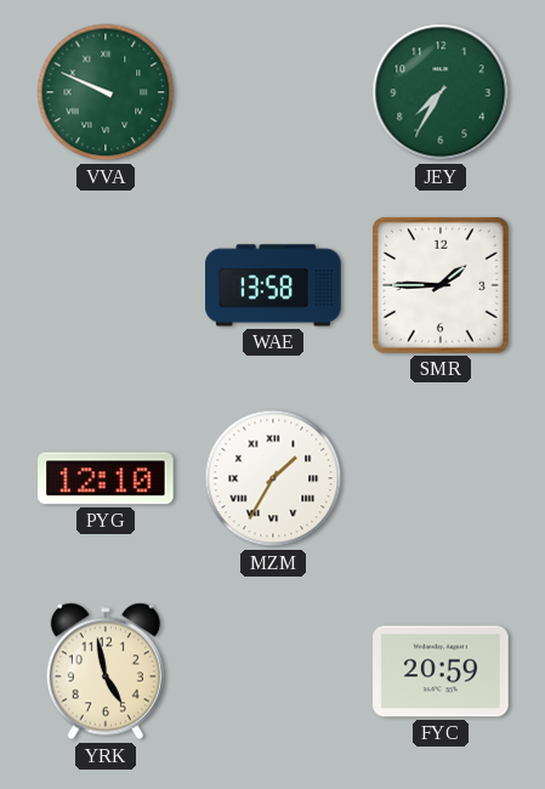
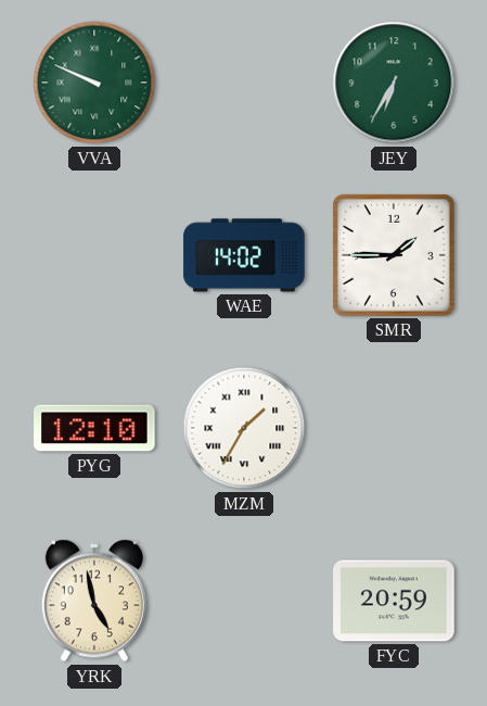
JEY: 7:35 -> 6:35
WAE: 13:58 -> 14:02
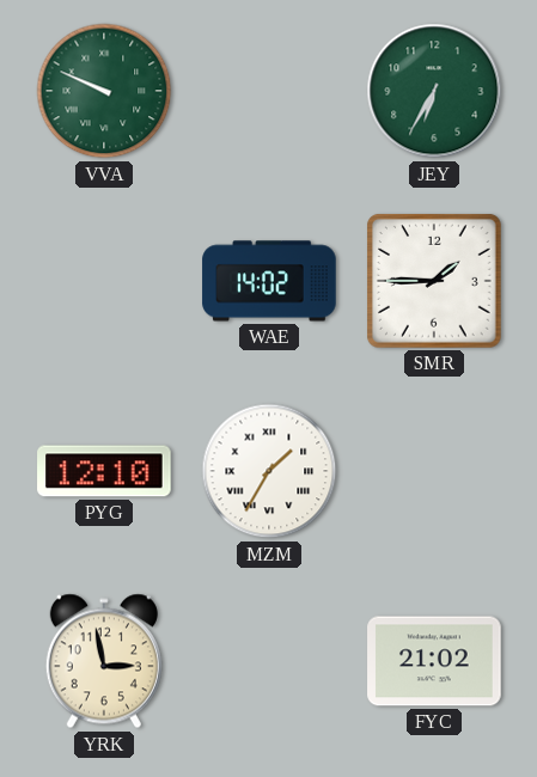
YRK: 4:58 -> 2:58
FYC: 20:59 -> 21:02
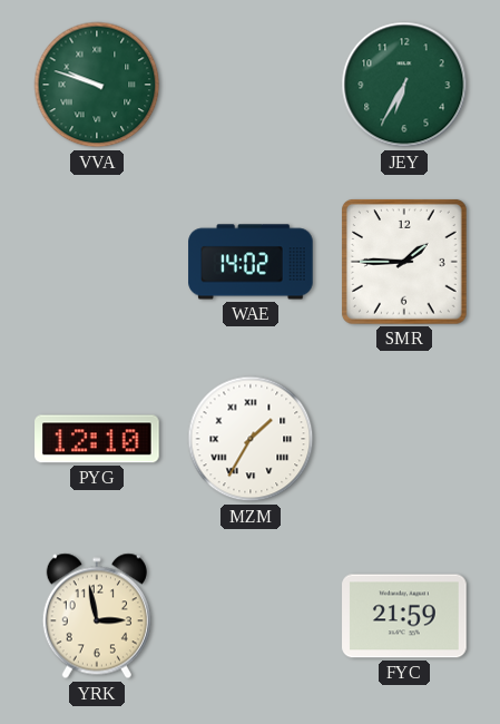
VVA: 9:49 -> 9:48
FYC: 21:02 -> 21:59
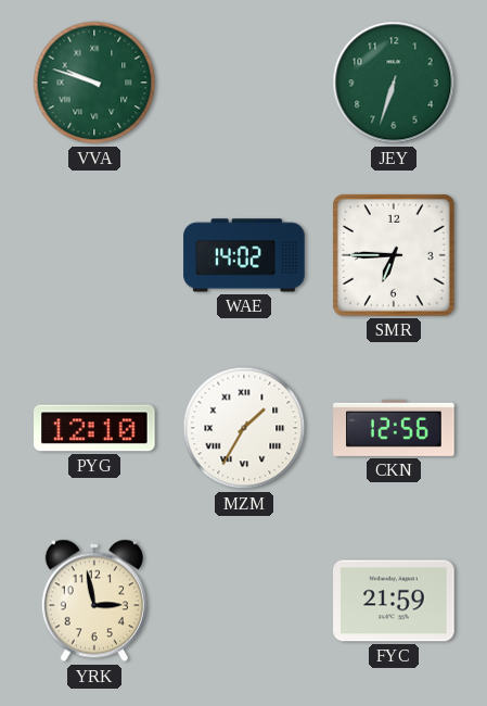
JEY: 6:35 -> 6:33
SMR: 1:45 -> 6:45
CKN: none -> 12:56
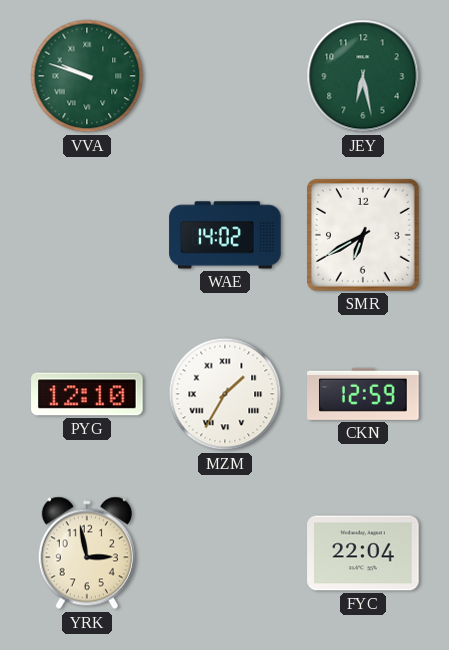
JEY: 6:33 -> 6:28
SMR: 6:45 -> 6:40
CKN: 12:56 -> 12:59
FYC: 21:59 -> 22:04
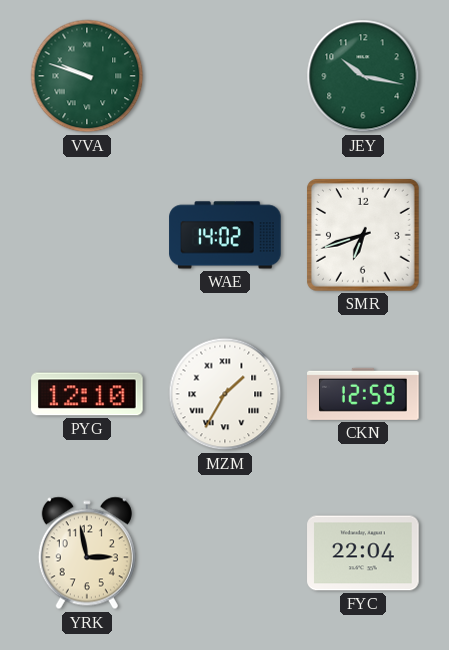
JEY: 6:28 -> 10:17
SMR: 6:40 -> 6:42
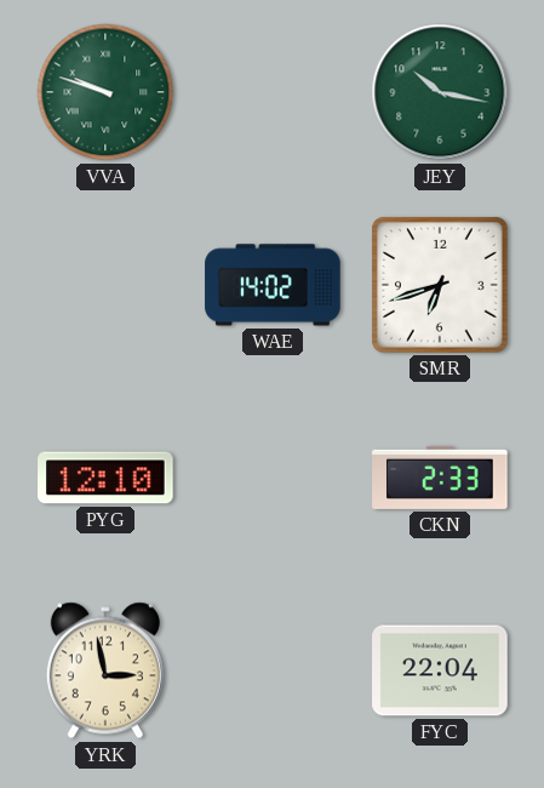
MZM: 1:35 -> none
CKN: 12:59 -> 2:33
